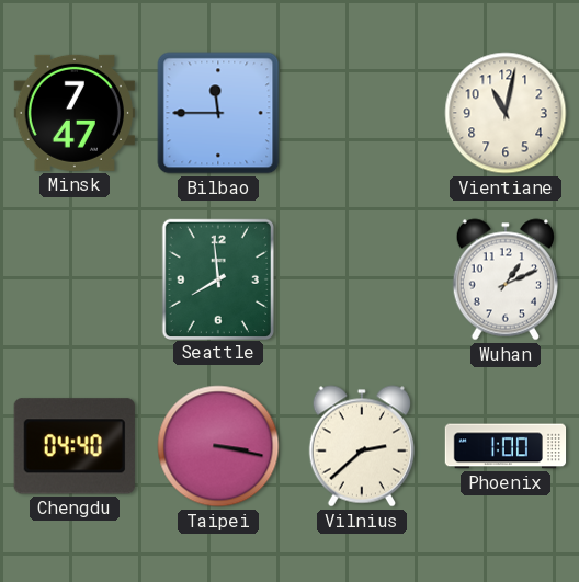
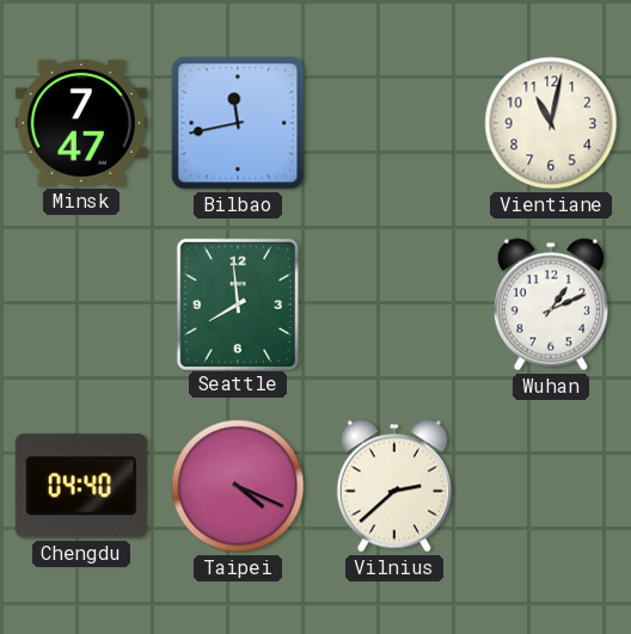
Bilbao: 11:45 -> 11:43
Taipei: 3:17 -> 4:19
Phoenix: 1:00 -> none
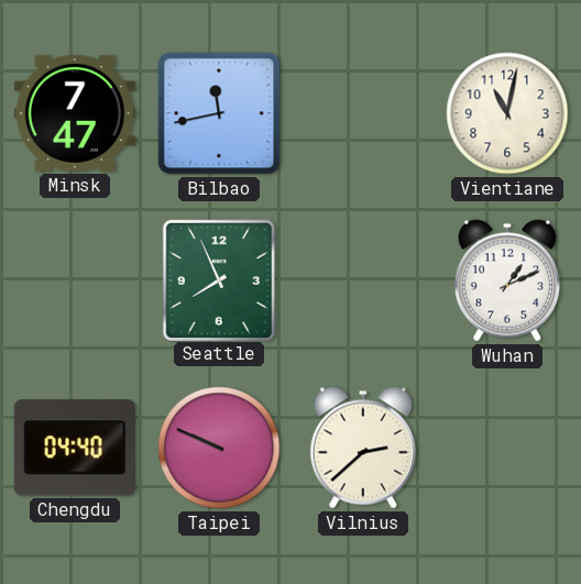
Seattle: 7:59 -> 7:56
Taipei: 4:19 -> 9:49
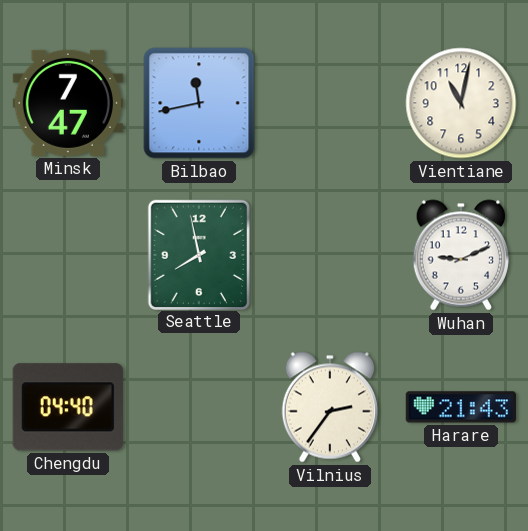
Seattle: 7:56 -> 7:58
Wuhan: 1:11 -> 9:11
Taipei: 9:49 -> none
Vilnius: 2:38 -> 2:36
Harare: none -> 21:43
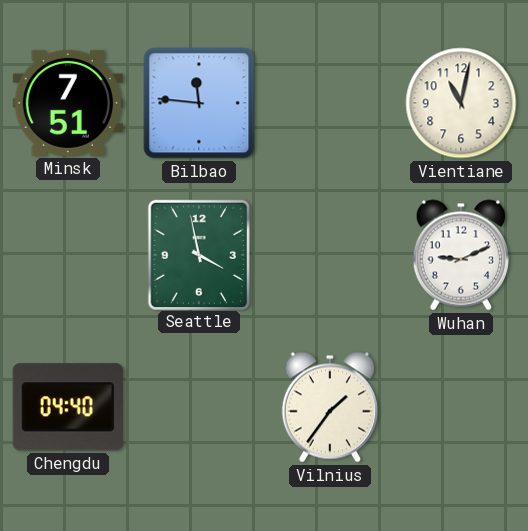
Minsk: 7:47 -> 7:51
Bilbao: 11:43 -> 11:46
Seattle: 7:58 -> 3:58
Vilnius: 2:36 -> 1:36
Harare: 21:43 -> none
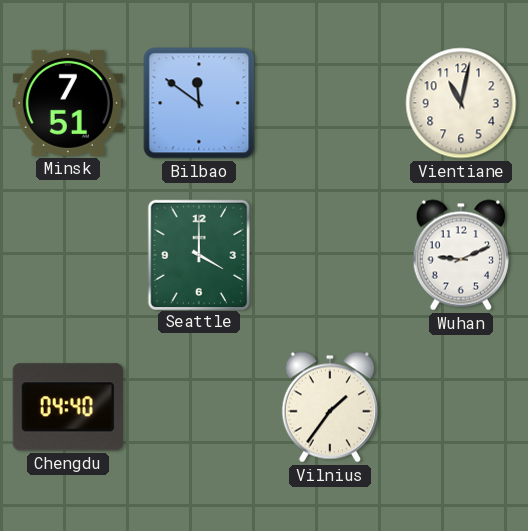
Bilbao: 11:46 -> 11:51
Seattle: 3:58 -> 4:00
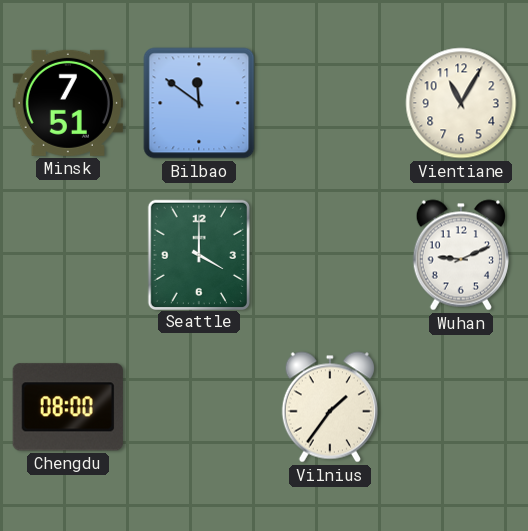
Vientiane: 11:02 -> 11:05
Chengdu: 04:40 -> 08:00
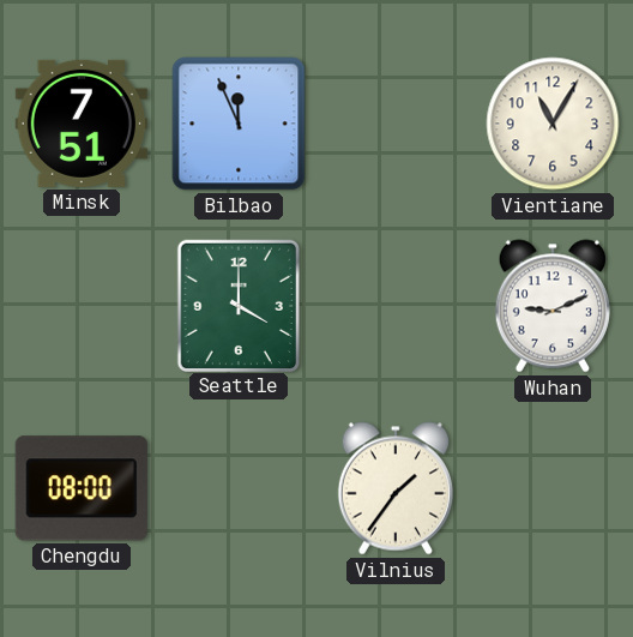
Bilbao: 11:51 -> 11:56
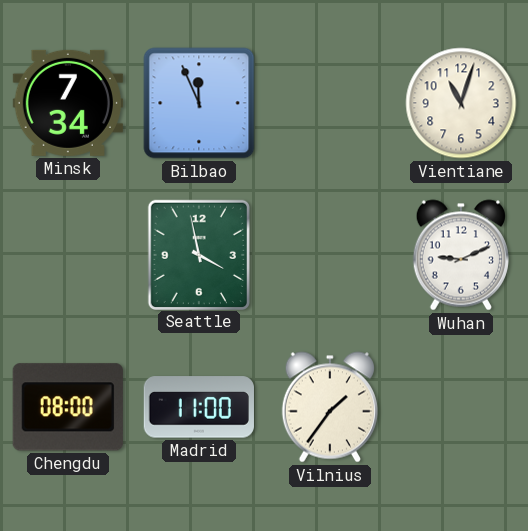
Minsk: 7:51 -> 7:34
Vientiane: 11:05 -> 11:03
Seattle: 4:00 -> 3:58
Madrid: none -> 11:00
